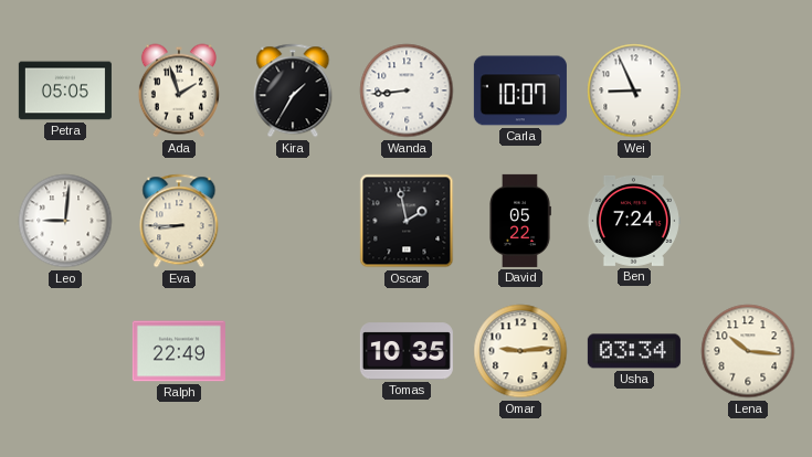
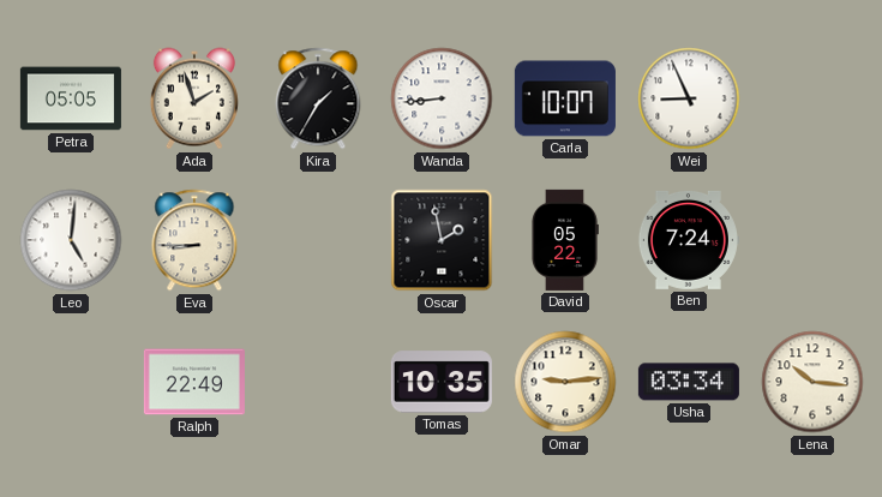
Leo: 9:01 -> 5:01
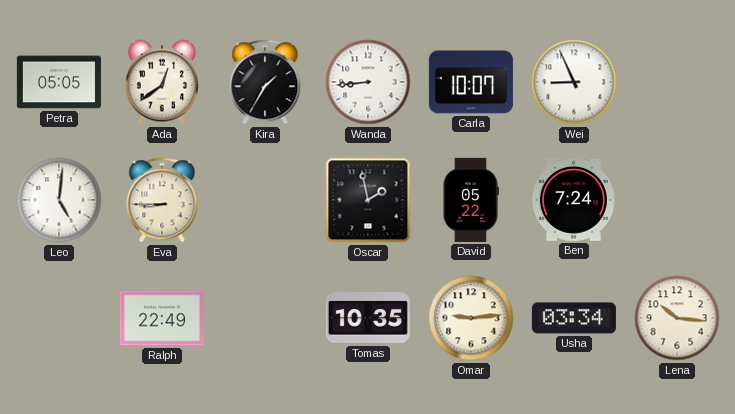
Ada: 1:57 -> 12:39
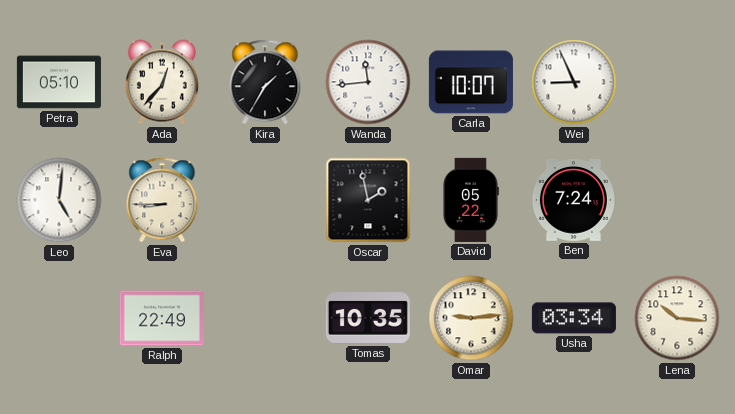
Petra: 05:05 -> 05:10
Ada: 12:39 -> 12:37
Wanda: 8:44 -> 11:44
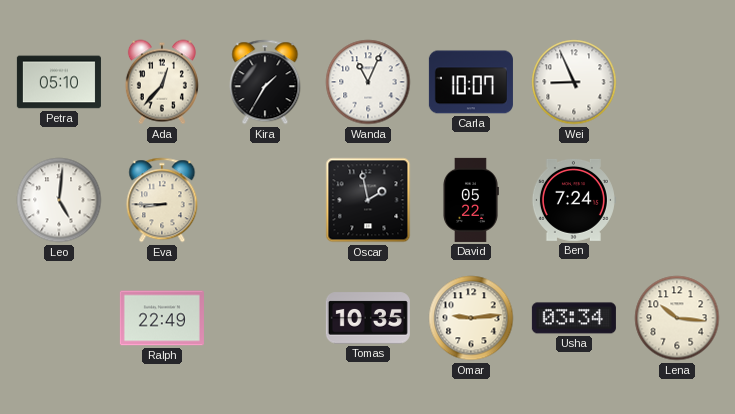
Wanda: 11:44 -> 11:04
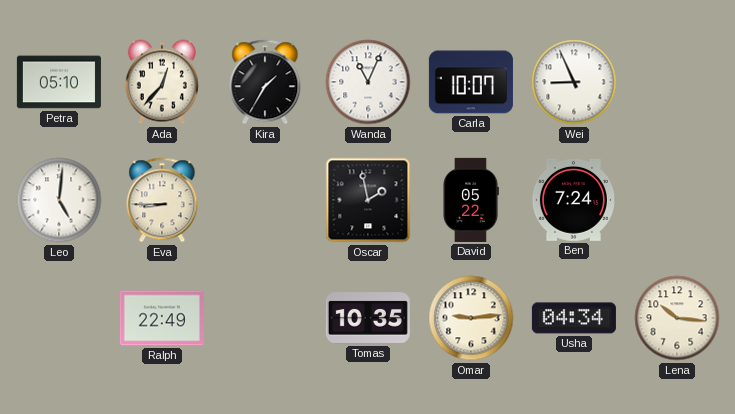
Usha: 03:34 -> 04:34
